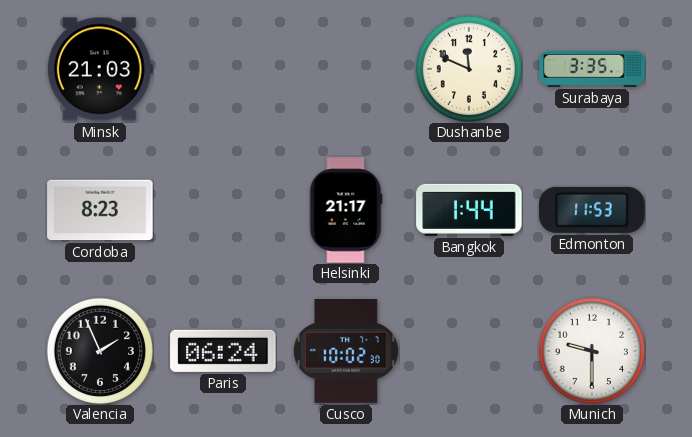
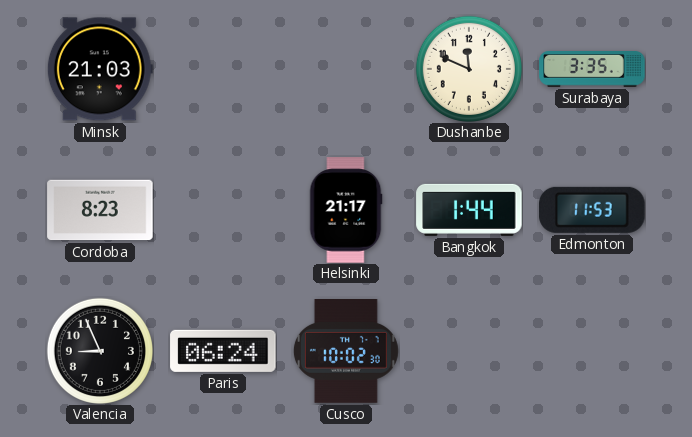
Valencia: 1:56 -> 8:56
Munich: 9:30 -> none
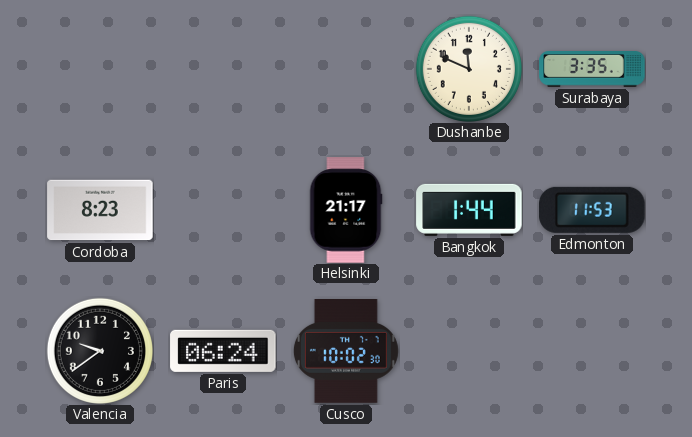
Minsk: 21:03 -> none
Valencia: 8:56 -> 9:39
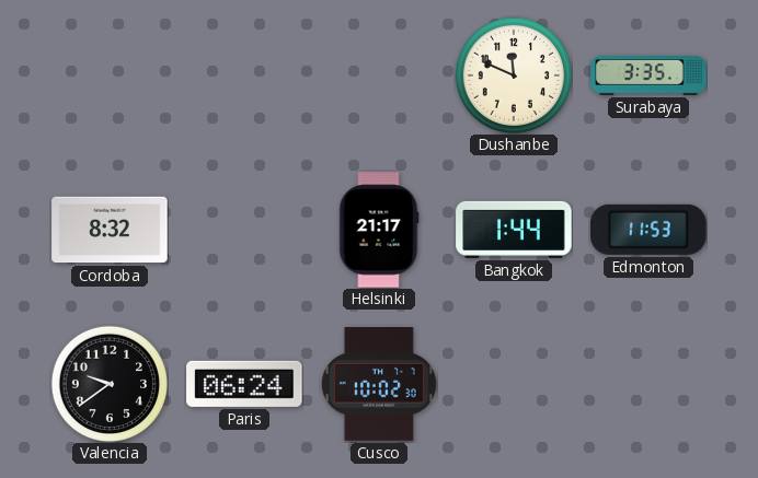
Cordoba: 8:23 -> 8:32
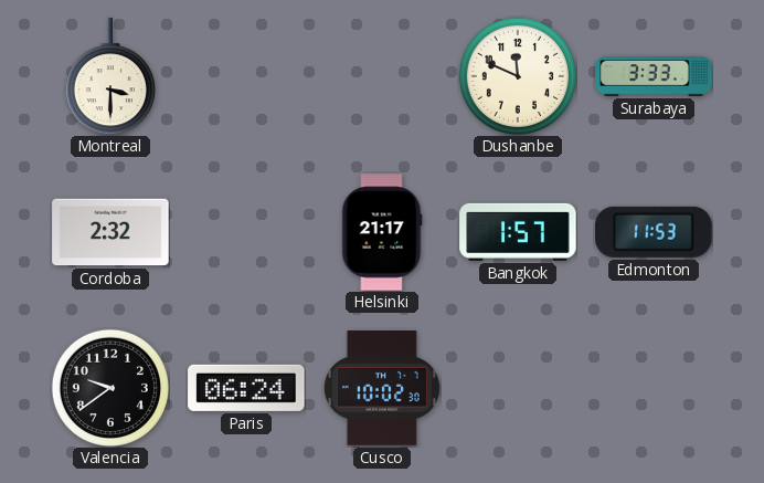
Montreal: none -> 3:30
Surabaya: 3:35 -> 3:33
Cordoba: 8:32 -> 2:32
Bangkok: 1:44 -> 1:57
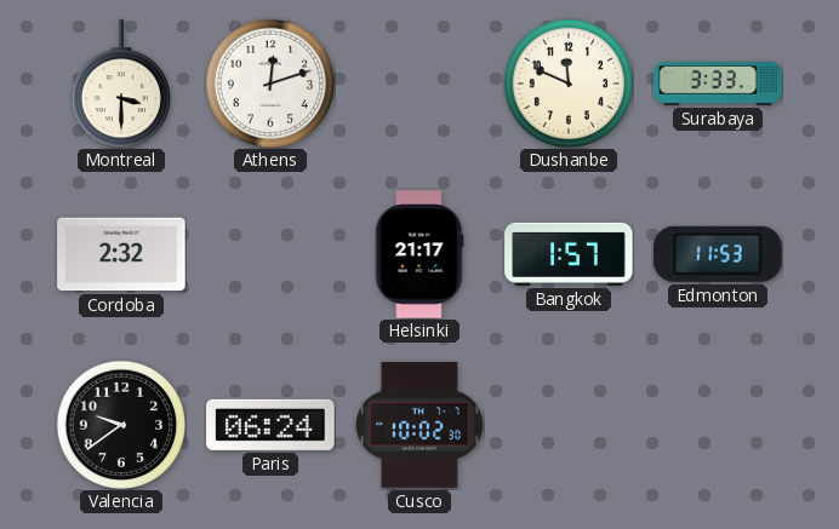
Athens: none -> 12:12
